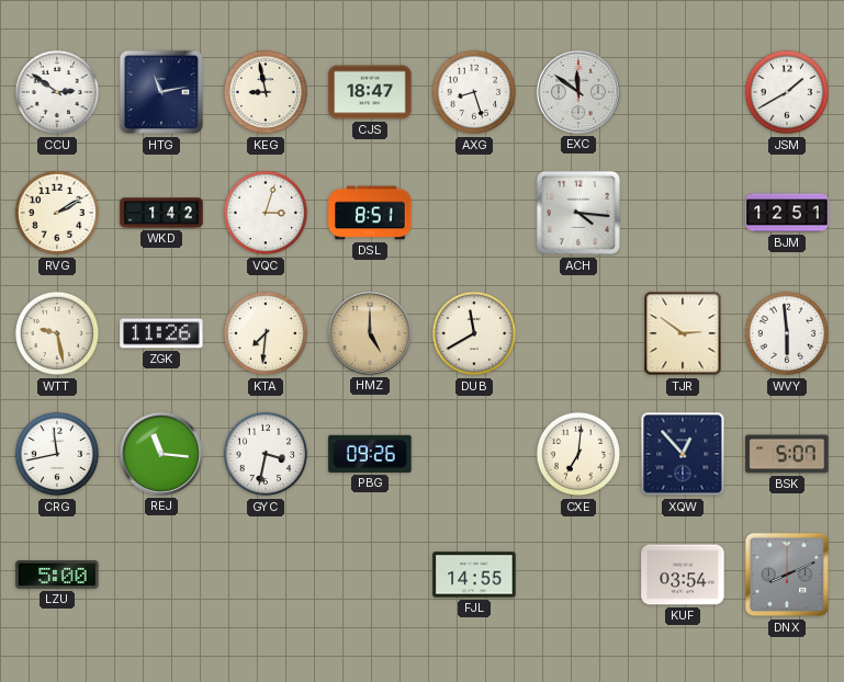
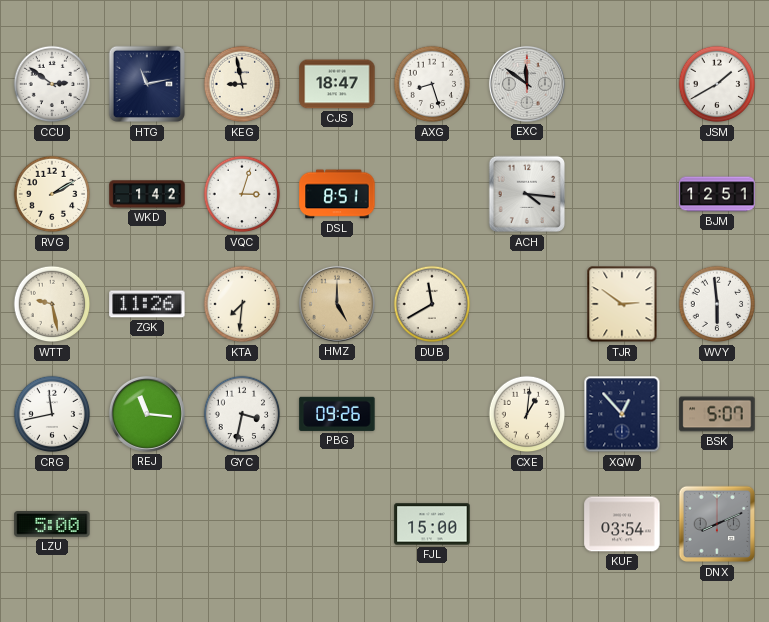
CXE: 7:01 -> 1:01
FJL: 14:55 -> 15:00
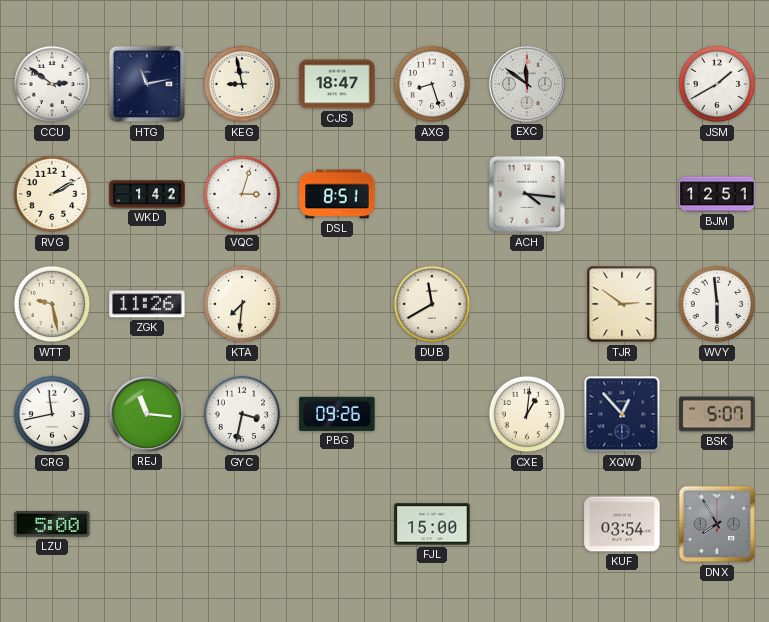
HMZ: 5:00 -> none
DNX: 8:11 -> 7:55
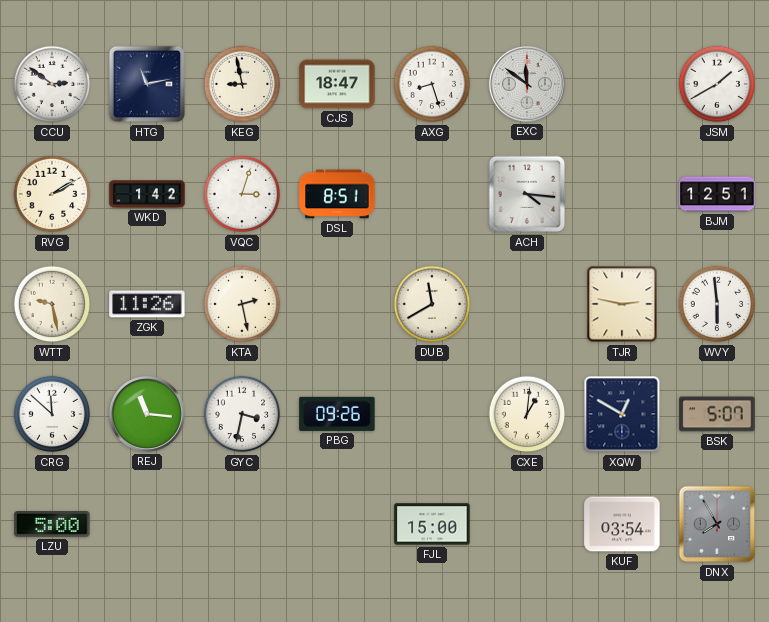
KTA: 7:31 -> 2:28
TJR: 2:51 -> 2:47
CRG: 11:43 -> 11:52
XQW: 12:53 -> 12:50
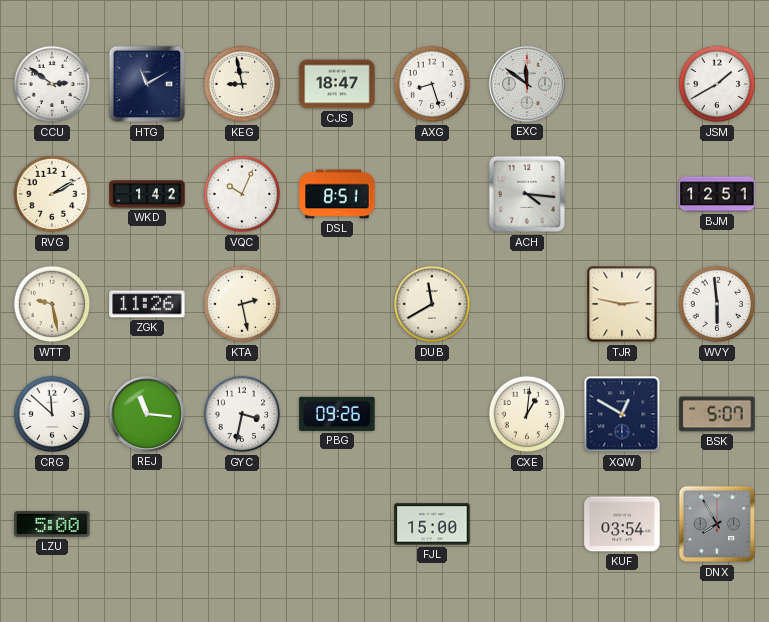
HTG: 11:13 -> 11:10
VQC: 3:03 -> 10:04
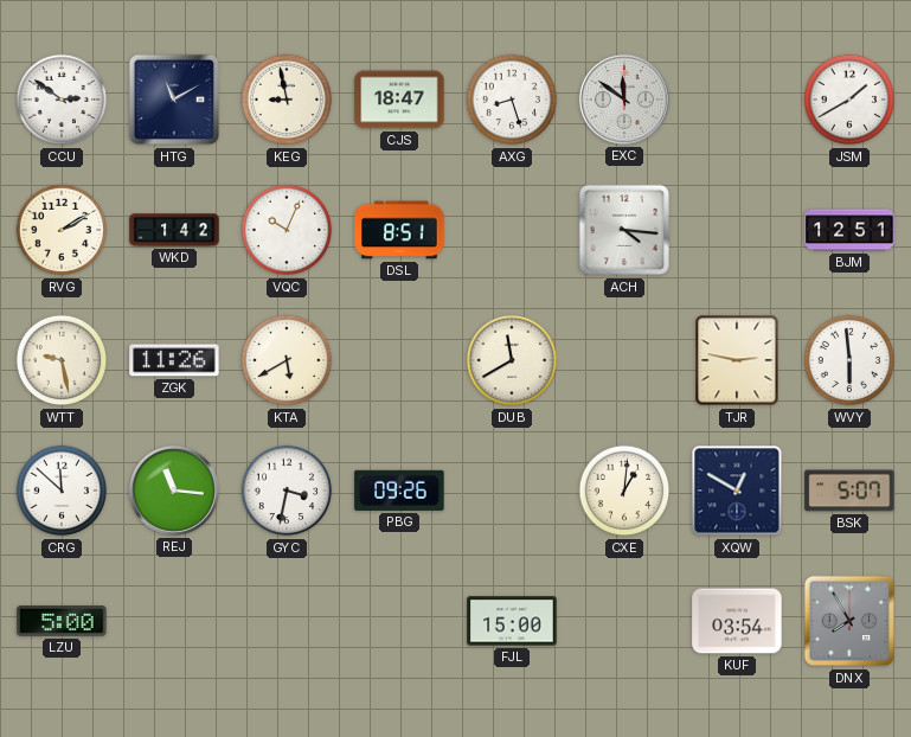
KTA: 2:28 -> 5:40
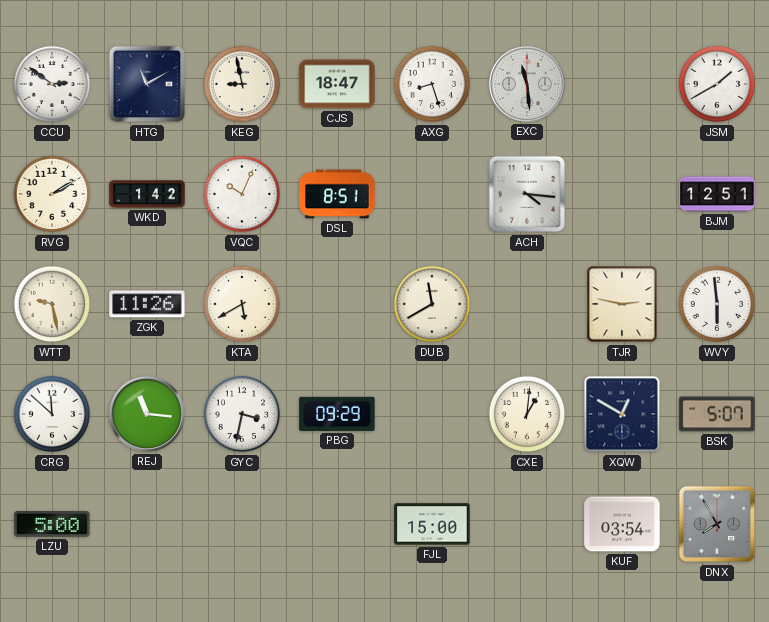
EXC: 11:51 -> 11:29
PBG: 09:26 -> 09:29
